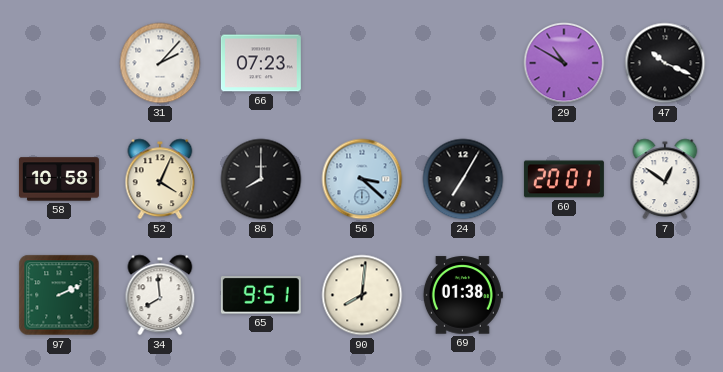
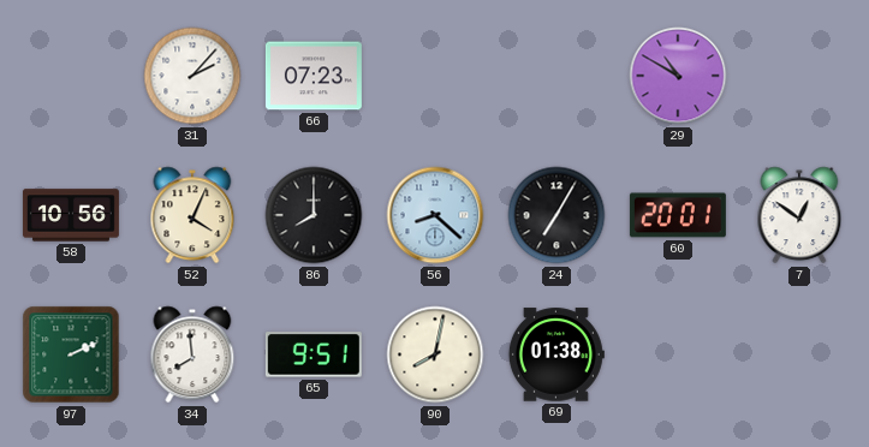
47: 10:19 -> none
58: 10:58 -> 10:56
56: 3:22 -> 8:22
90: 8:01 -> 8:02
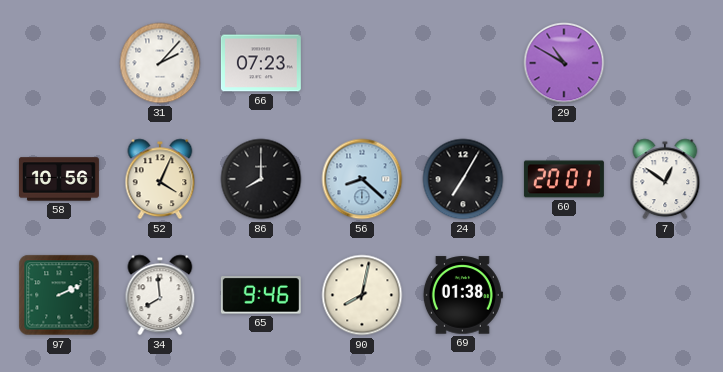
65: 9:51 -> 9:46
